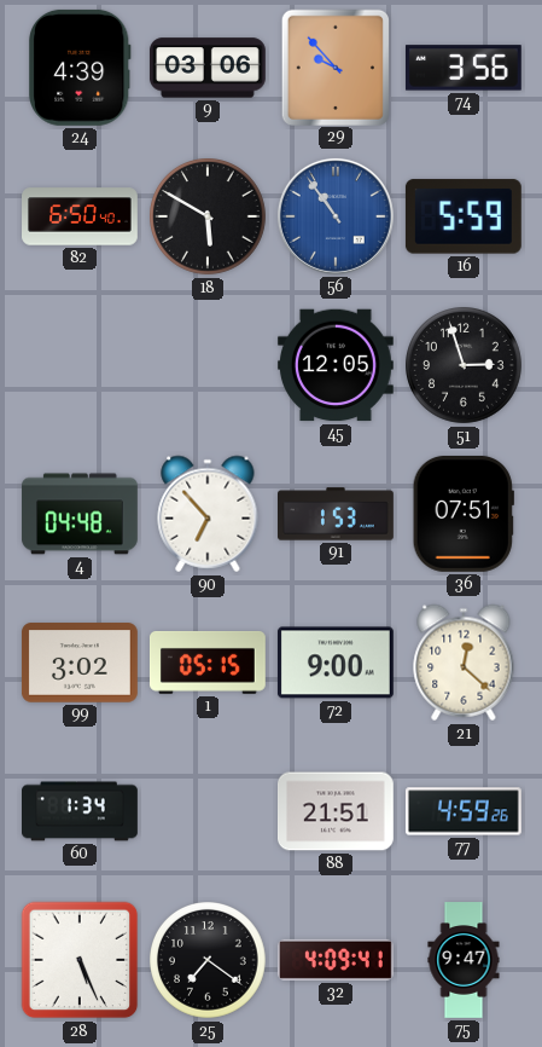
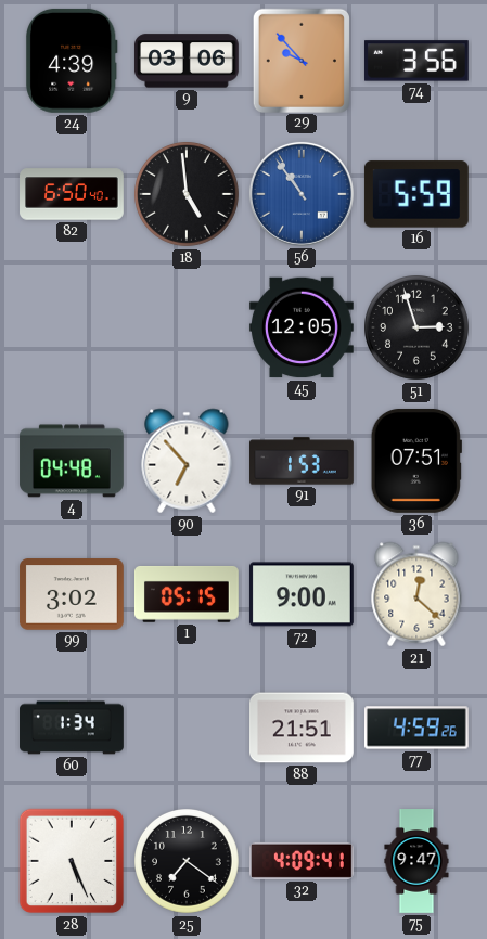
18: 5:50 -> 4:59
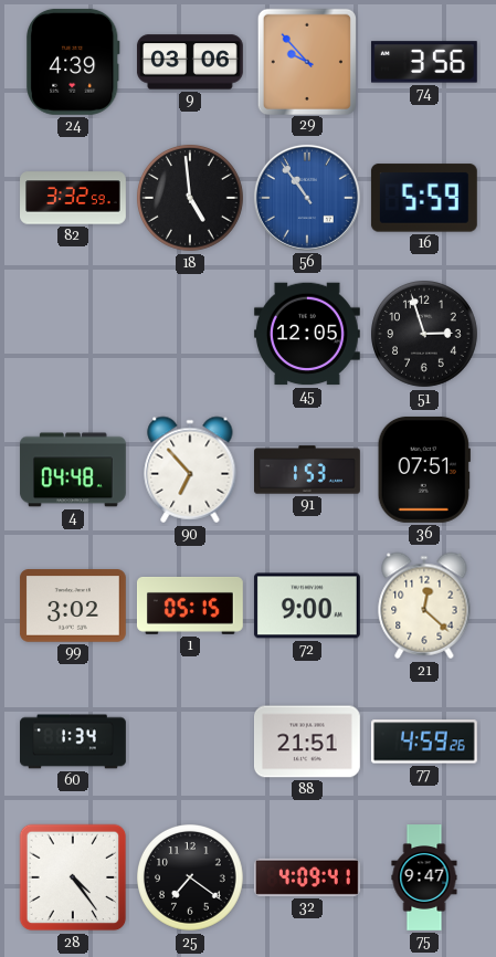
82: 6:50 -> 3:32
28: 5:26 -> 4:24
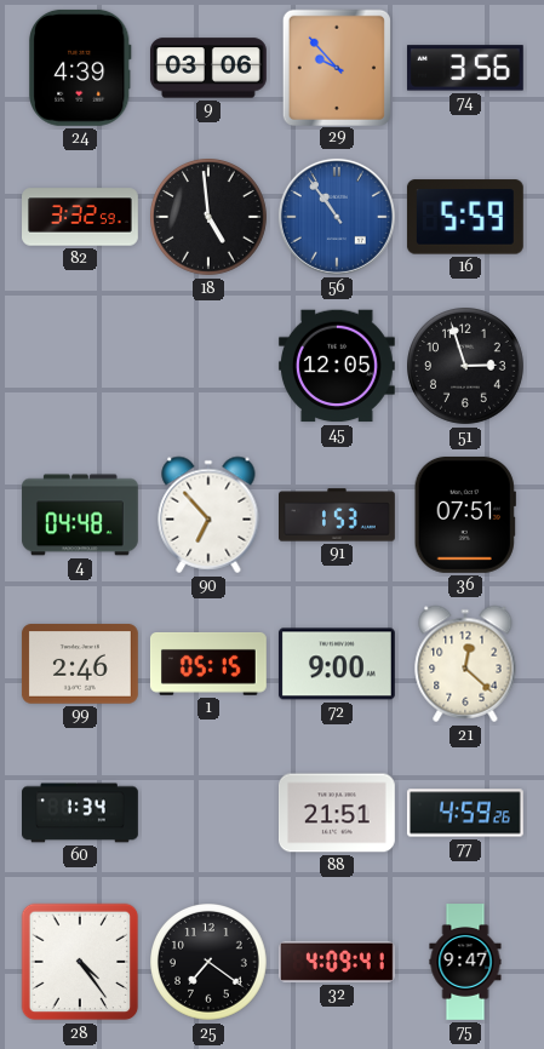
99: 3:02 -> 2:46
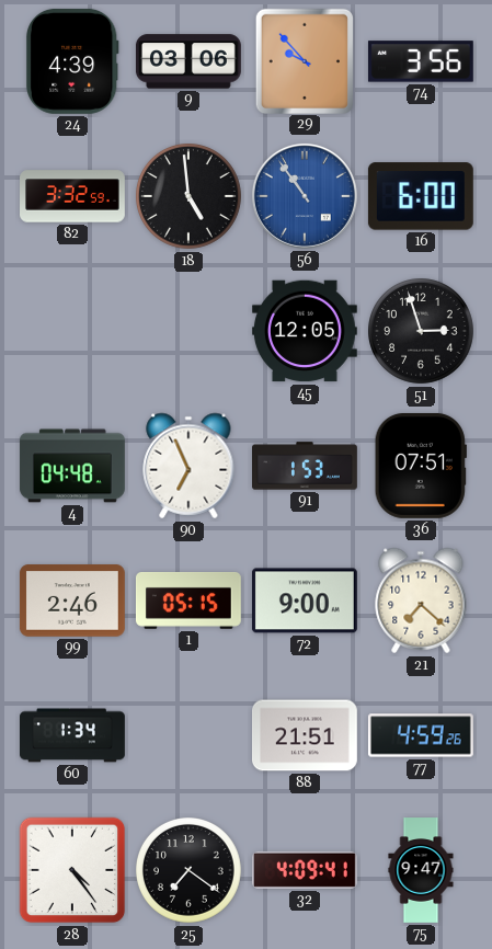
16: 5:59 -> 6:00
90: 6:53 -> 6:56
21: 12:22 -> 7:22
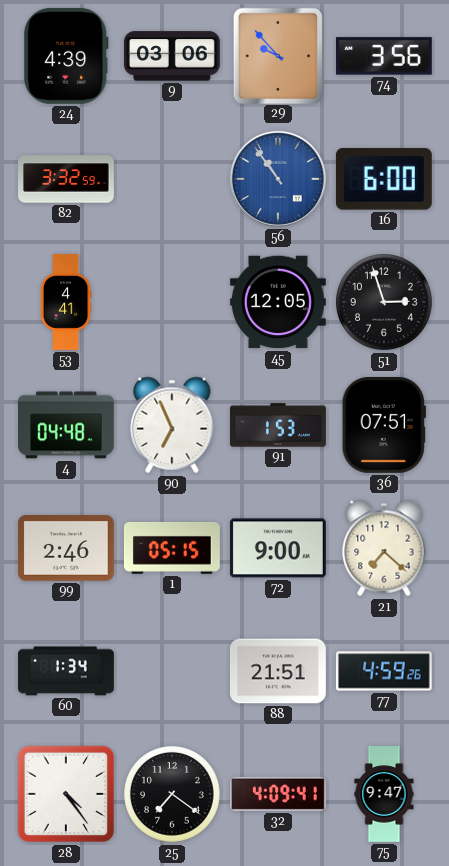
18: 4:59 -> none
53: none -> 4:41
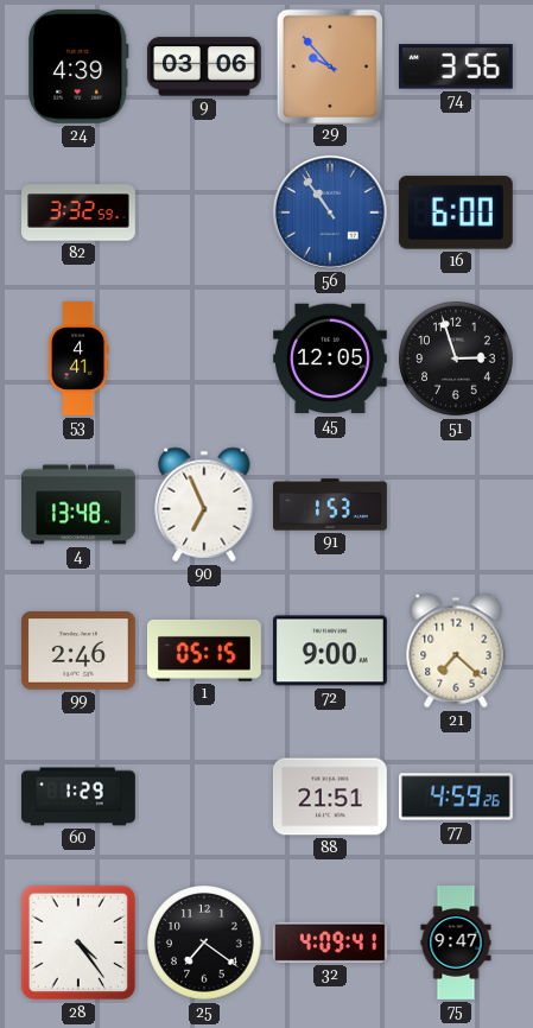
4: 04:48 -> 13:48
36: 07:51 -> none
60: 1:34 -> 1:29
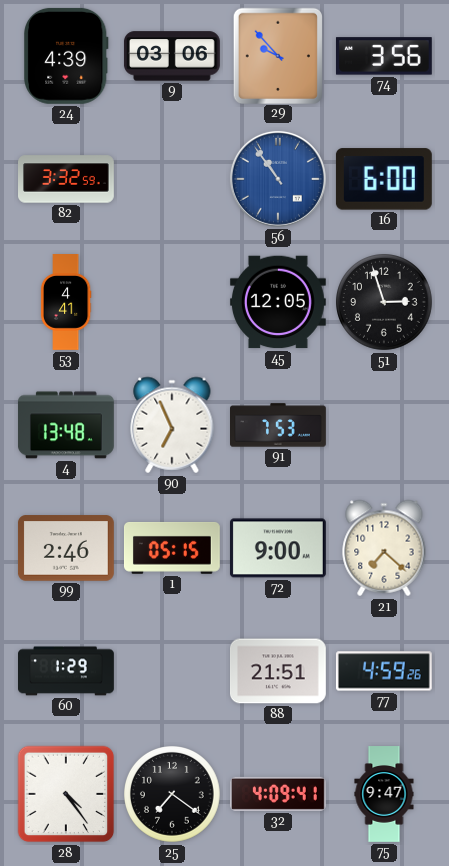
91: 1:53 -> 7:53
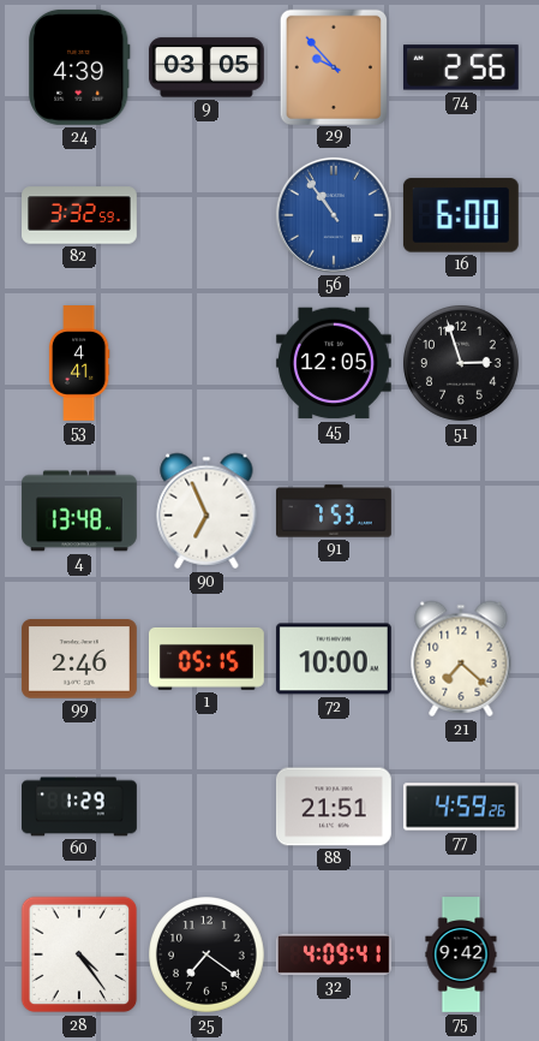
9: 03:06 -> 03:05
74: 3:56 -> 2:56
72: 9:00 -> 10:00
75: 9:47 -> 9:42
